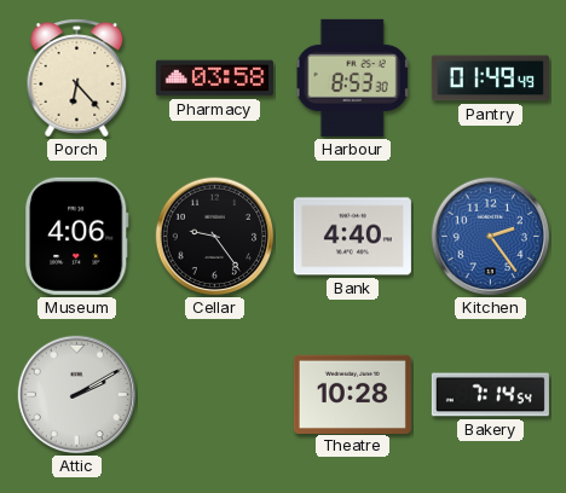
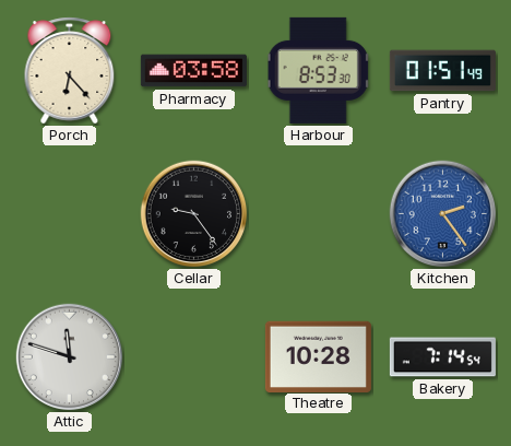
Pantry: 01:49 -> 01:51
Museum: 4:06 -> none
Bank: 4:40 -> none
Attic: 2:10 -> 11:48
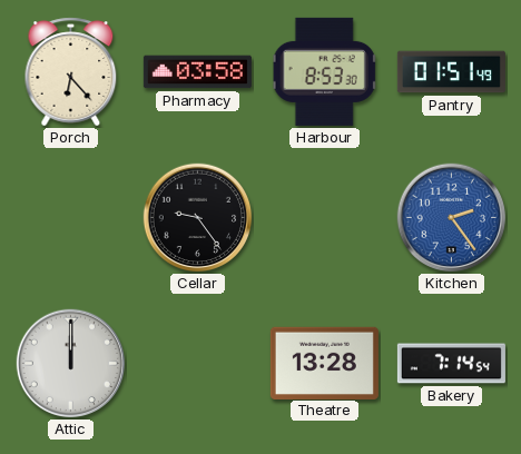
Attic: 11:48 -> 12:00
Theatre: 10:28 -> 13:28
